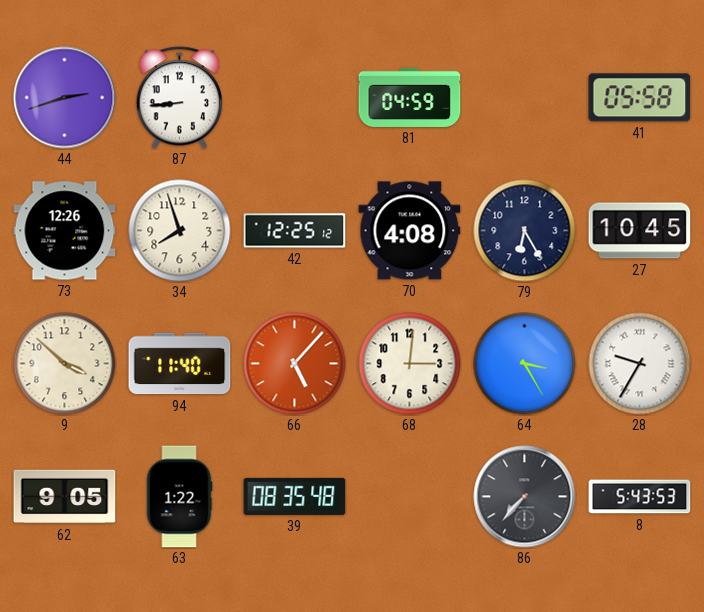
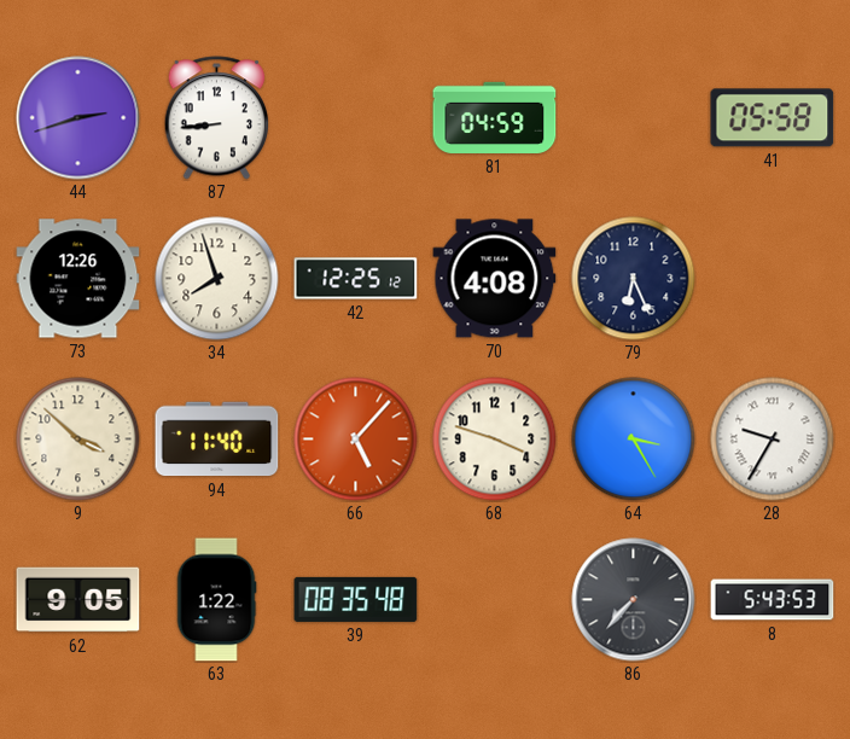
79: 6:25 -> 6:26
27: 10:45 -> none
68: 3:01 -> 3:48
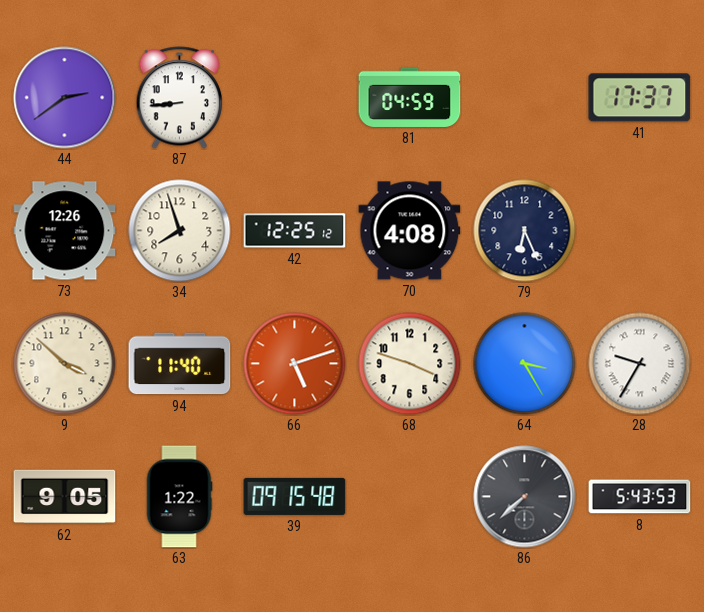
44: 2:42 -> 2:39
41: 05:58 -> 17:37
66: 5:07 -> 5:12
39: 08:35 -> 09:15
86: 7:37 -> 7:38
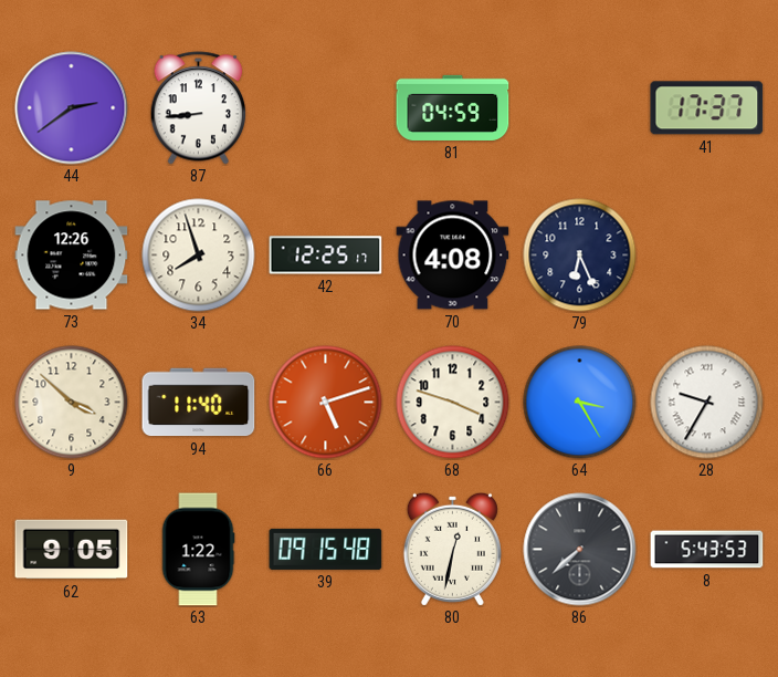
42: 12:25:12 -> 12:25:17
80: none -> 12:32
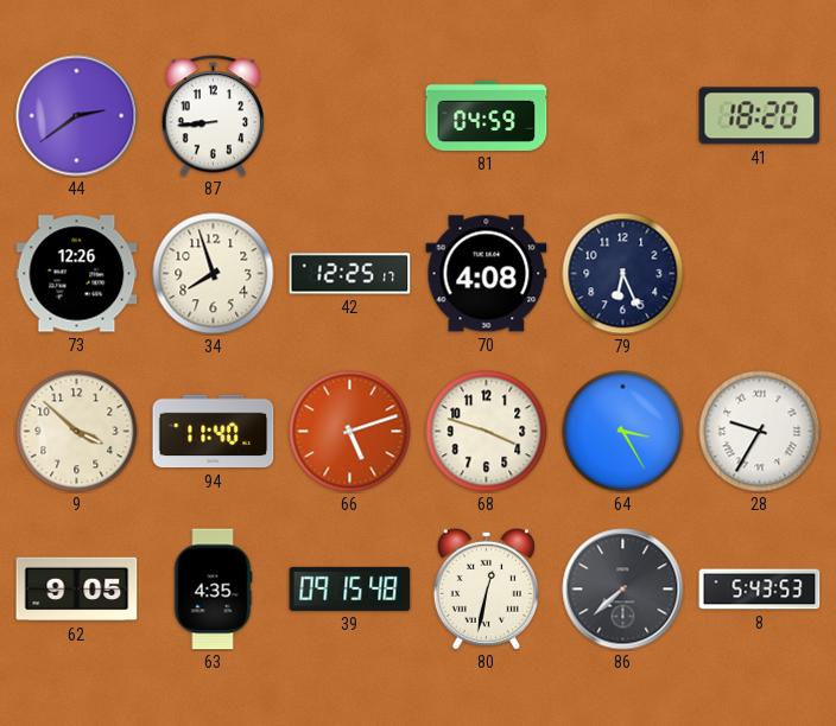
41: 17:37 -> 18:20
63: 1:22 -> 4:35
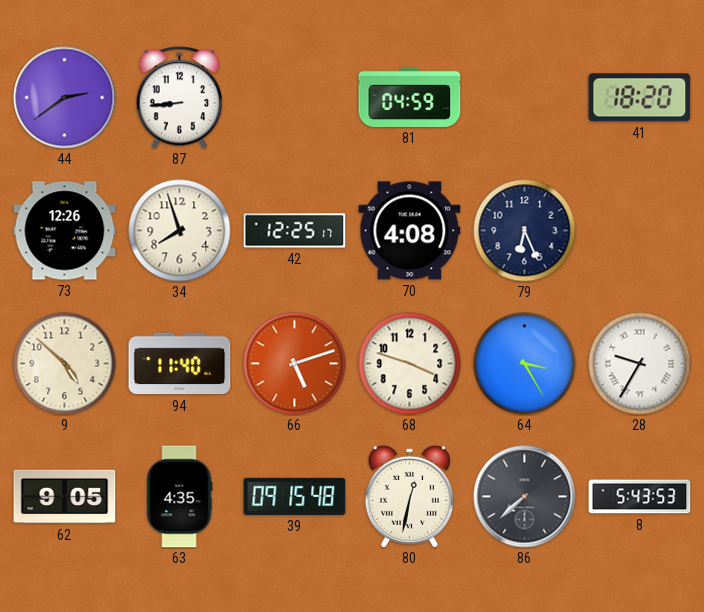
9: 3:52 -> 4:52
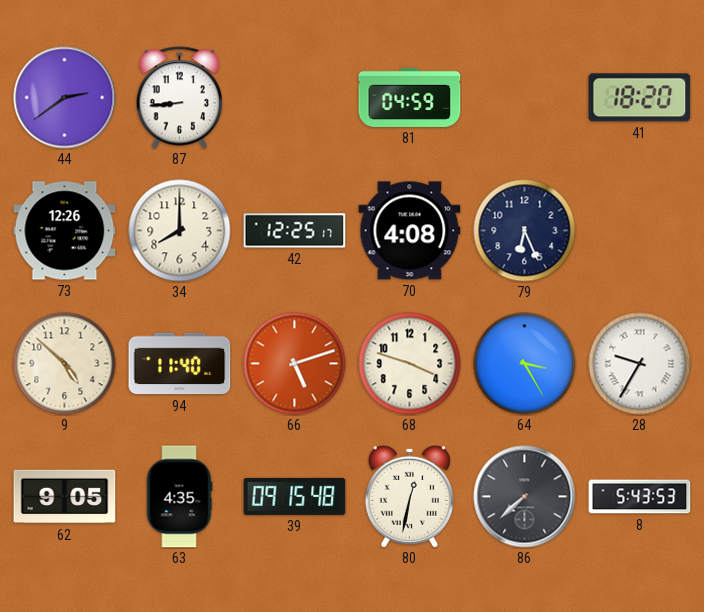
34: 7:57 -> 8:00
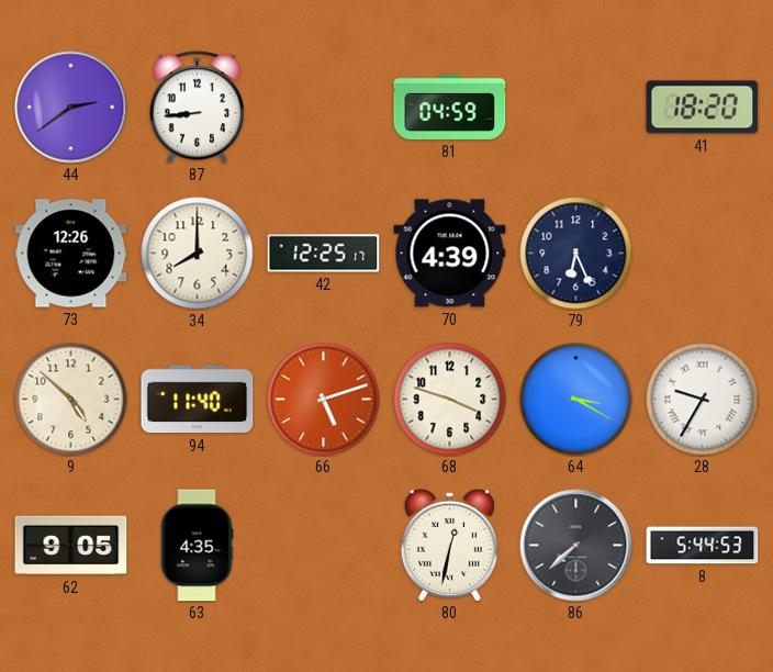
70: 4:08 -> 4:39
64: 3:25 -> 3:20
39: 09:15 -> none
8: 5:43 -> 5:44
